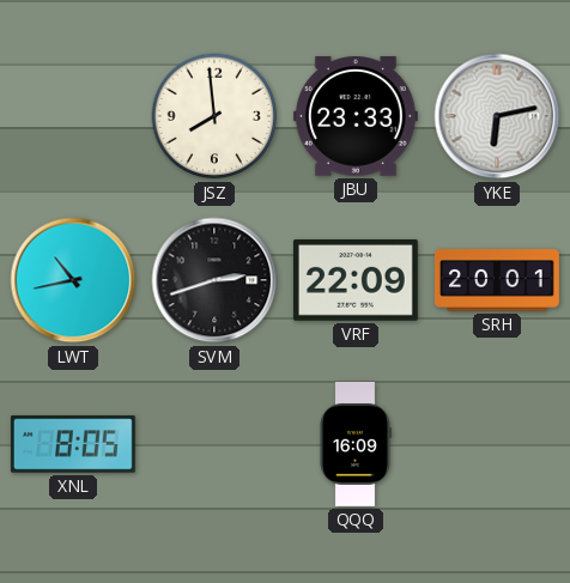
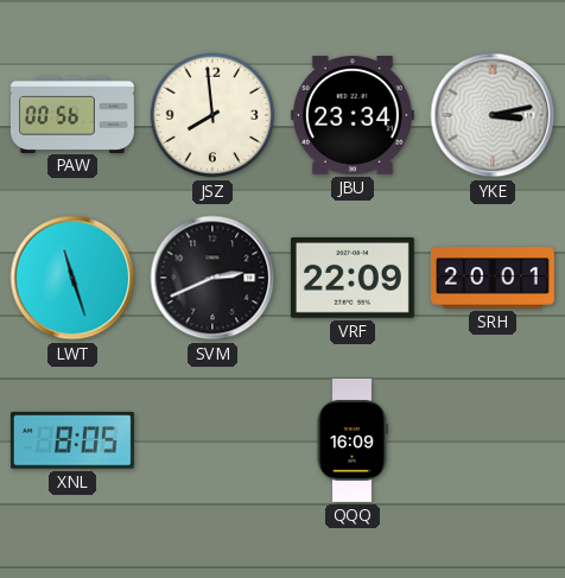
PAW: none -> 00:56
JBU: 23:33 -> 23:34
YKE: 6:13 -> 3:13
LWT: 10:43 -> 11:27
SVM: 2:42 -> 2:41
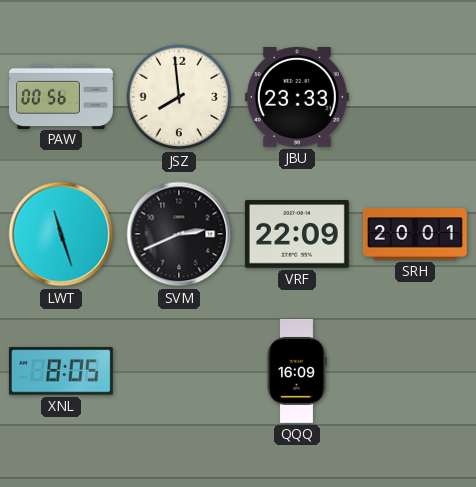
JBU: 23:34 -> 23:33
YKE: 3:13 -> none
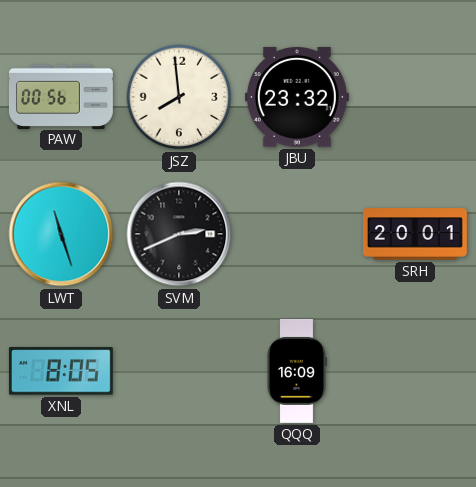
JBU: 23:33 -> 23:32
VRF: 22:09 -> none
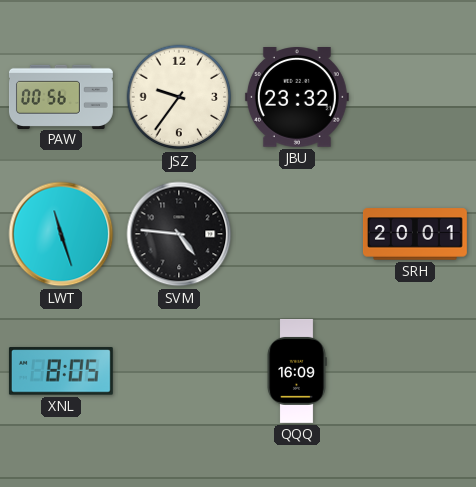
JSZ: 7:59 -> 9:36
SVM: 2:41 -> 4:46
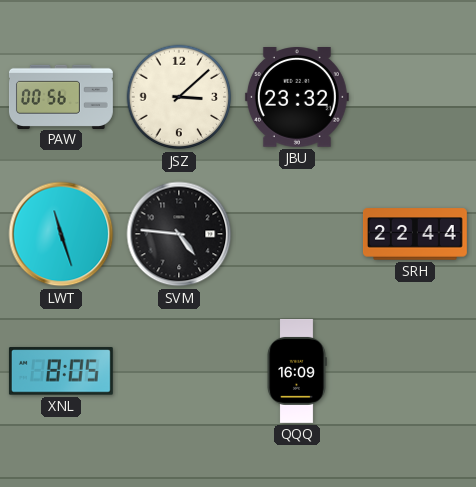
JSZ: 9:36 -> 3:08
SRH: 20:01 -> 22:44
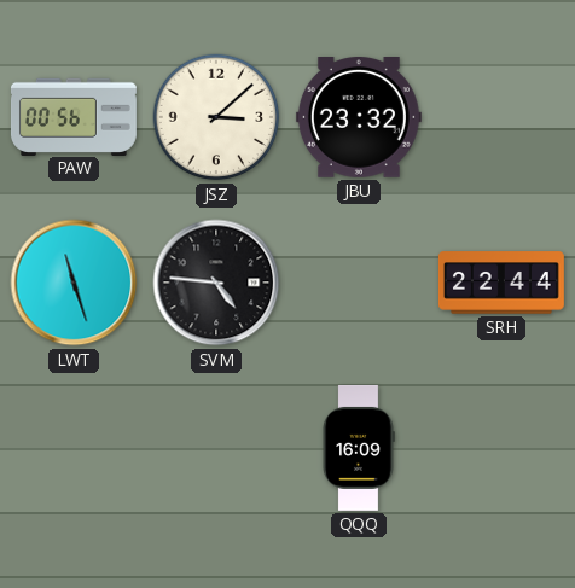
XNL: 8:05 -> none
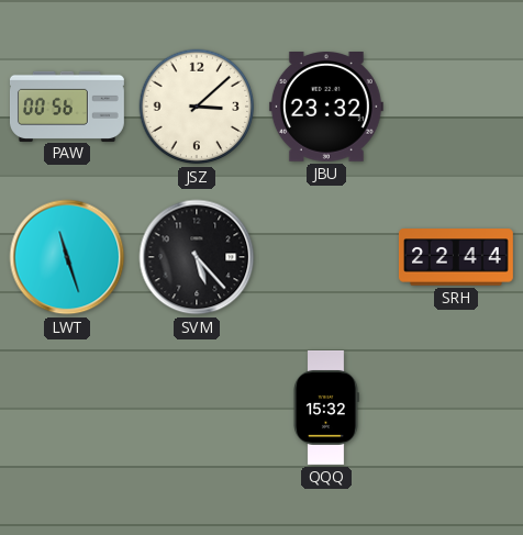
SVM: 4:46 -> 5:23
QQQ: 16:09 -> 15:32
